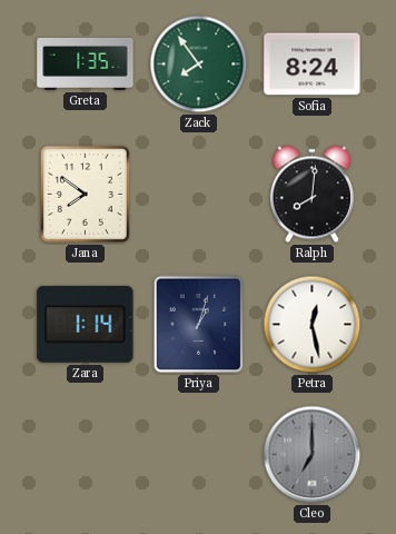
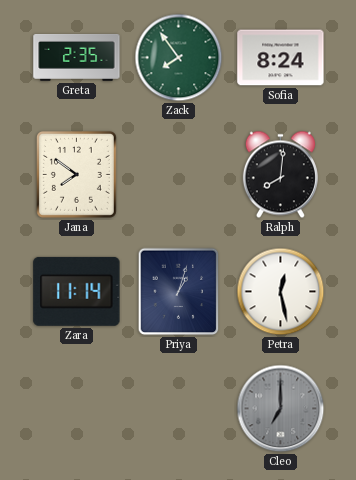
Greta: 1:35 -> 2:35
Zara: 1:14 -> 11:14
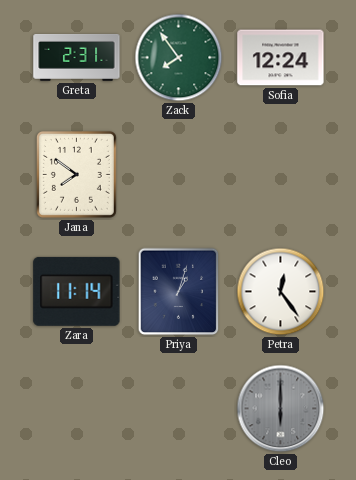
Greta: 2:35 -> 2:31
Sofia: 8:24 -> 12:24
Ralph: 8:01 -> none
Petra: 12:28 -> 12:24
Cleo: 7:00 -> 6:00
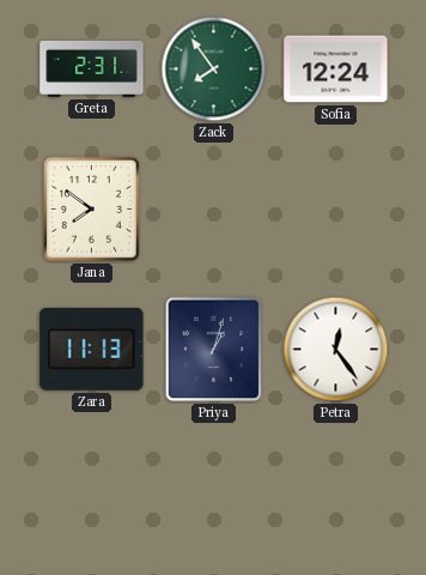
Zara: 11:14 -> 11:13
Cleo: 6:00 -> none
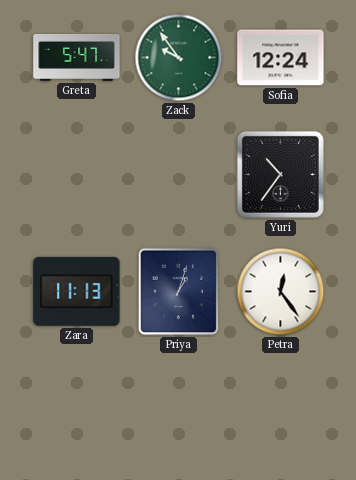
Greta: 2:31 -> 5:47
Zack: 7:54 -> 9:54
Jana: 7:51 -> none
Yuri: none -> 10:36
